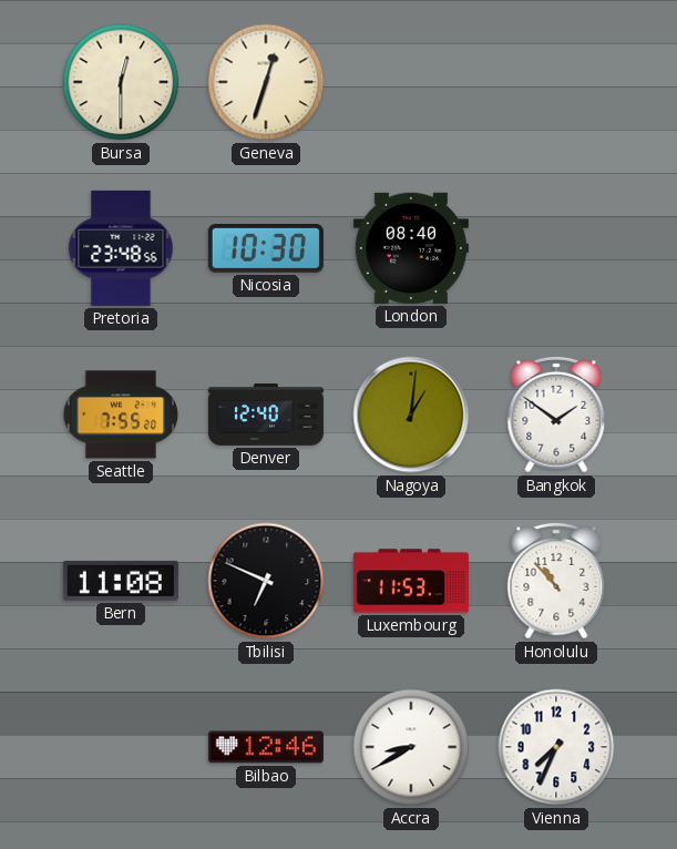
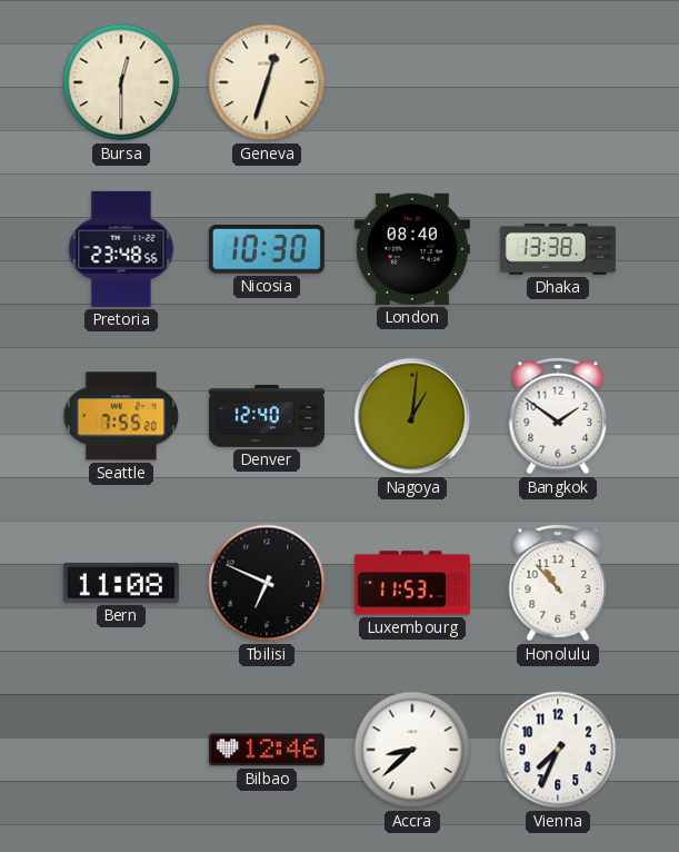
Dhaka: none -> 13:38
Accra: 8:40 -> 8:38
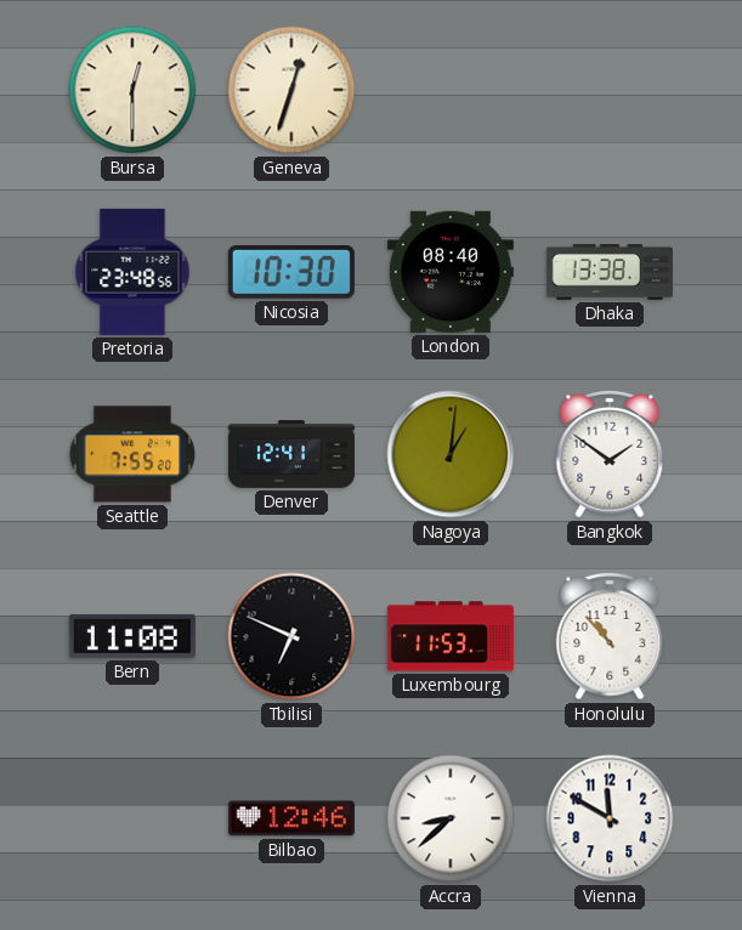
Denver: 12:40 -> 12:41
Vienna: 7:34 -> 11:50
